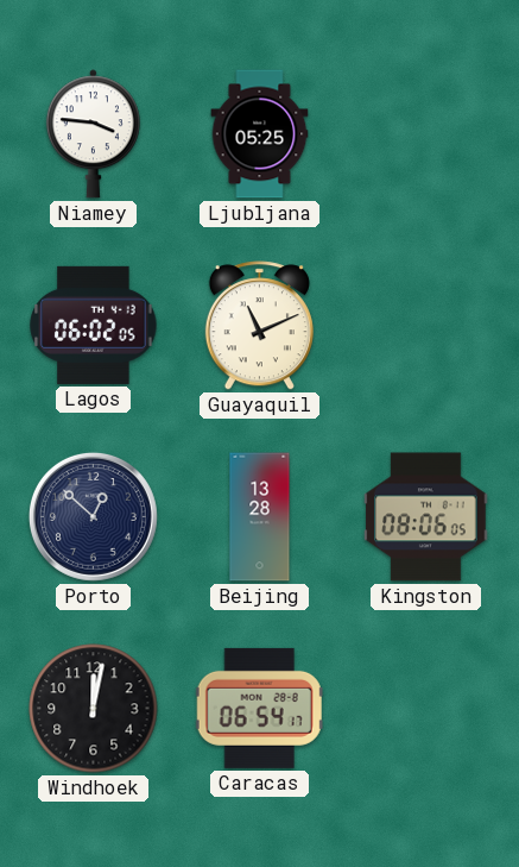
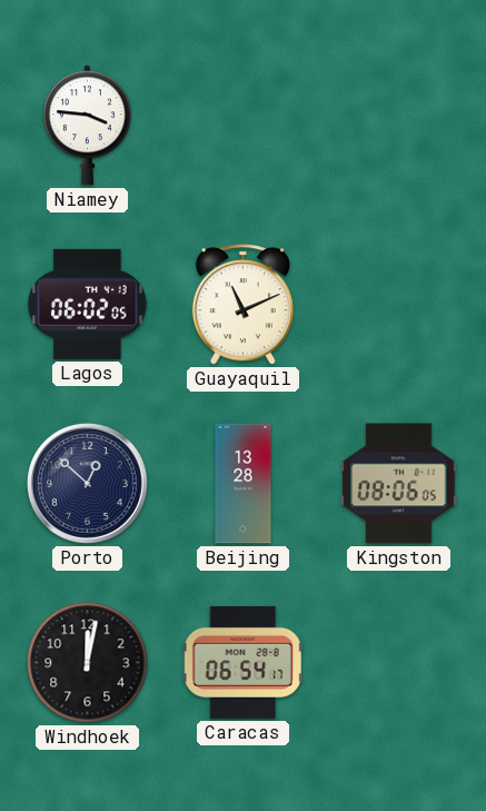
Ljubljana: 05:25 -> none
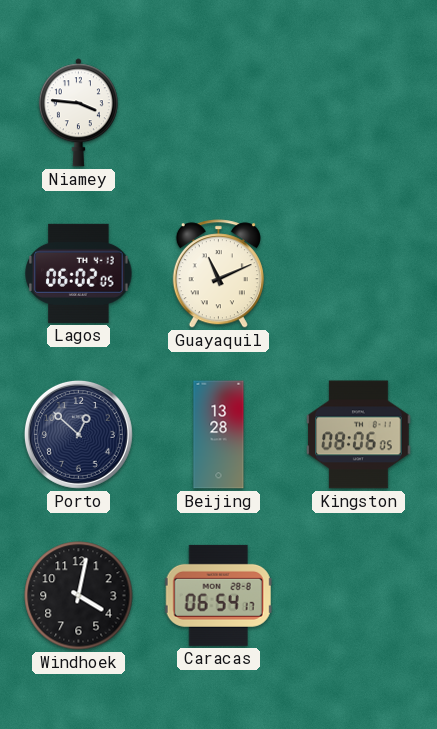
Windhoek: 12:02 -> 4:02
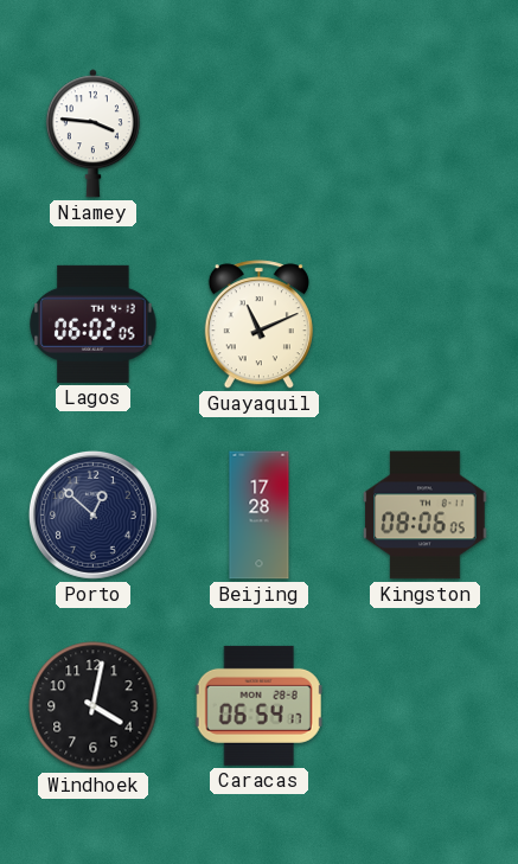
Beijing: 13:28 -> 17:28
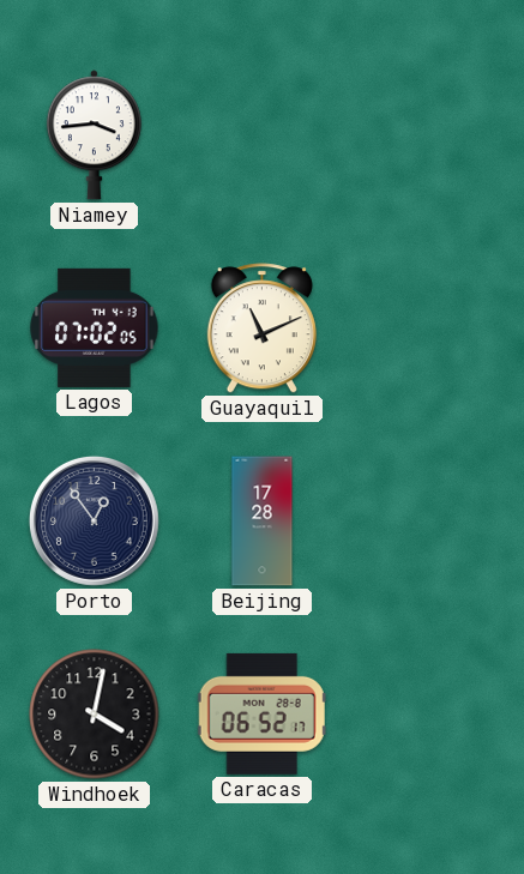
Niamey: 3:46 -> 3:44
Lagos: 06:02 -> 07:02
Porto: 12:52 -> 12:54
Kingston: 08:06 -> none
Caracas: 06:54 -> 06:52
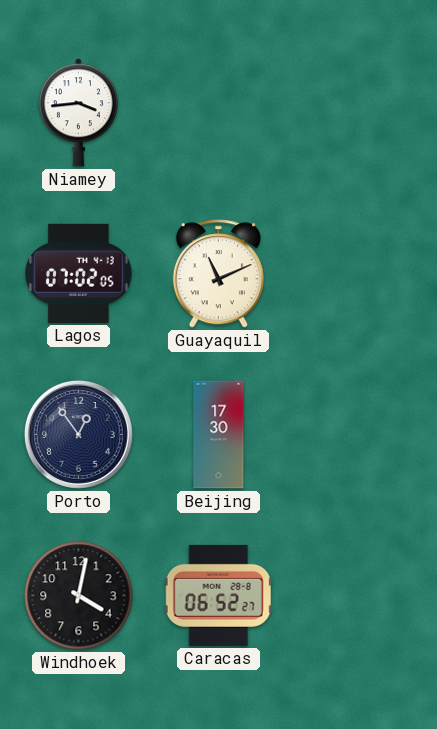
Beijing: 17:28 -> 17:30
Caracas: 06:52:17 -> 06:52:27
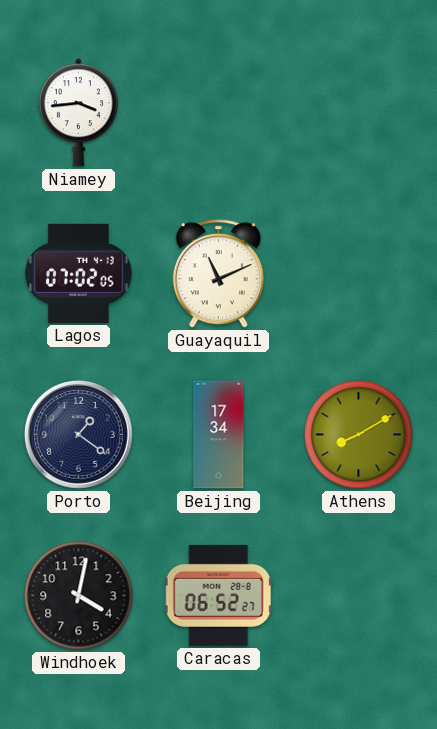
Porto: 12:54 -> 1:21
Beijing: 17:30 -> 17:34
Athens: none -> 8:10
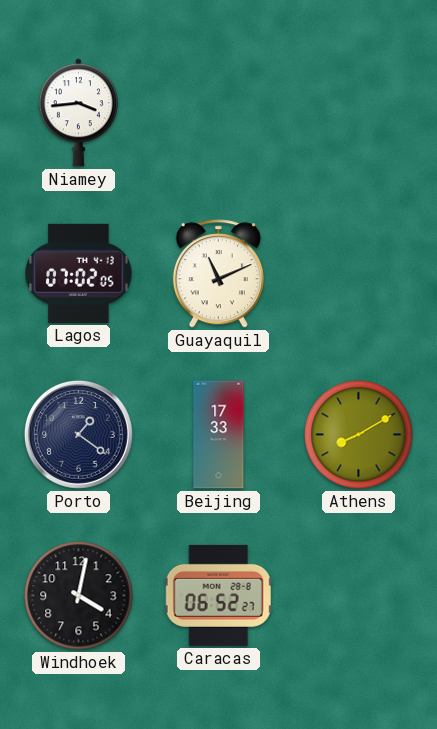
Beijing: 17:34 -> 17:33
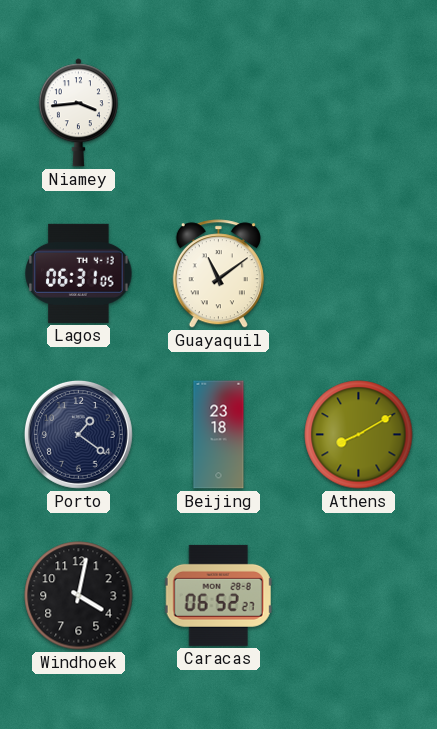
Lagos: 07:02 -> 06:31
Guayaquil: 11:11 -> 11:09
Beijing: 17:33 -> 23:18
